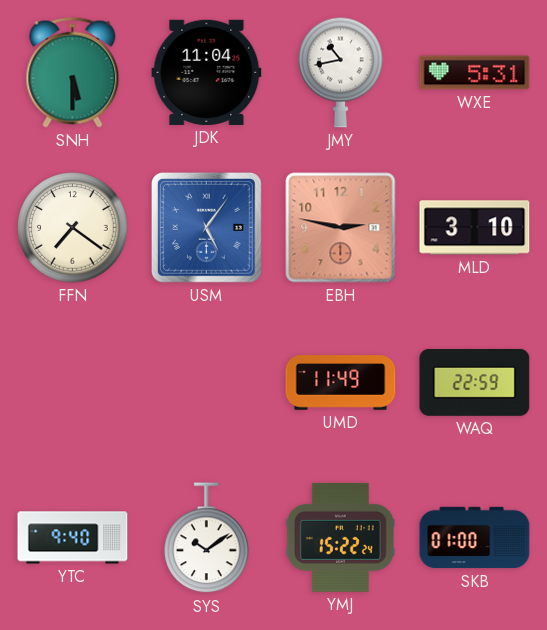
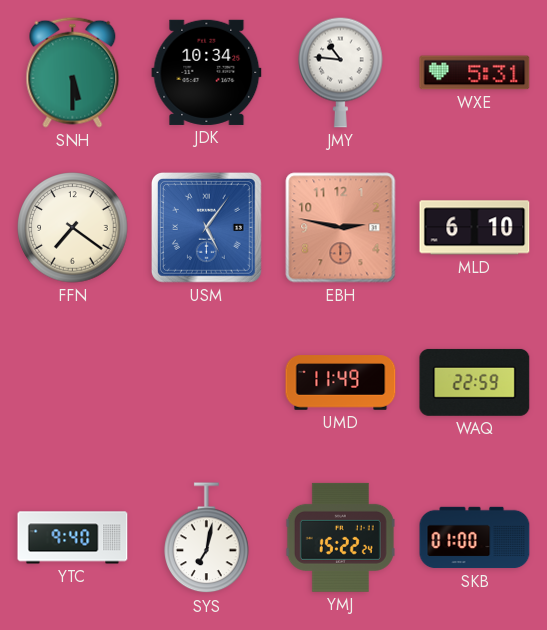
JDK: 11:04 -> 10:34
JMY: 10:43 -> 10:46
MLD: 3:10 -> 6:10
SYS: 10:09 -> 7:02
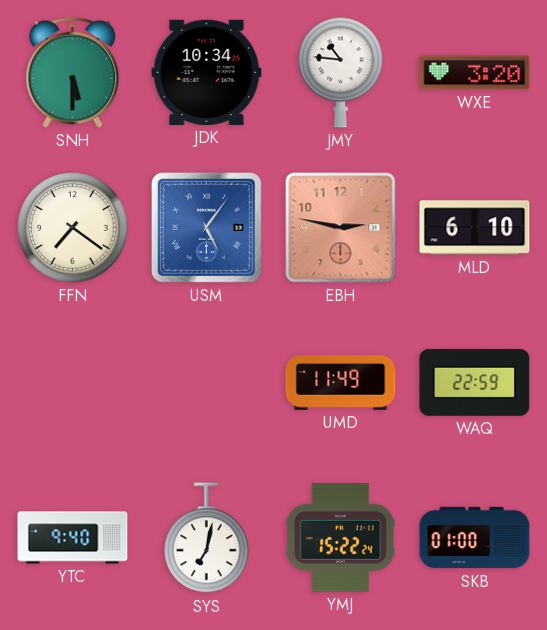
WXE: 5:31 -> 3:20
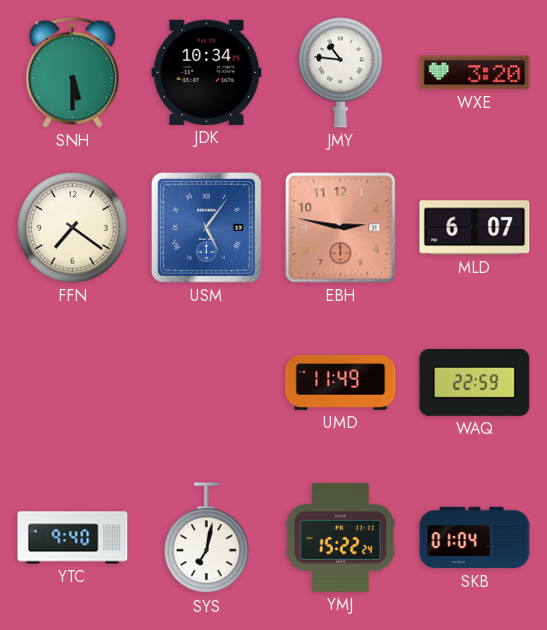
MLD: 6:10 -> 6:07
SKB: 01:00 -> 01:04
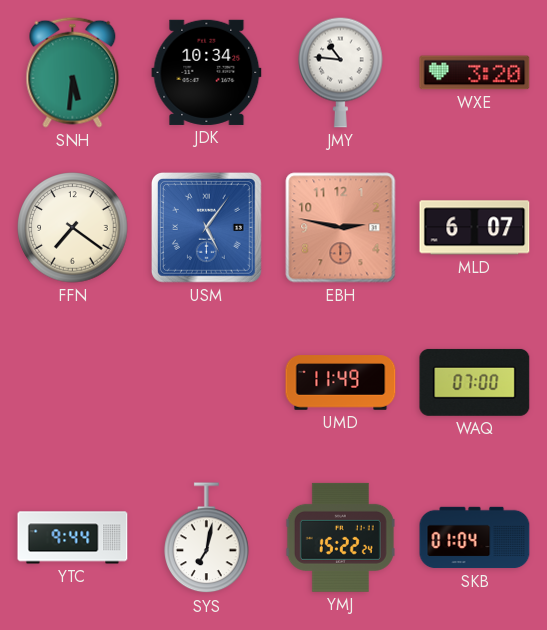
SNH: 5:30 -> 5:31
WAQ: 22:59 -> 07:00
YTC: 9:40 -> 9:44
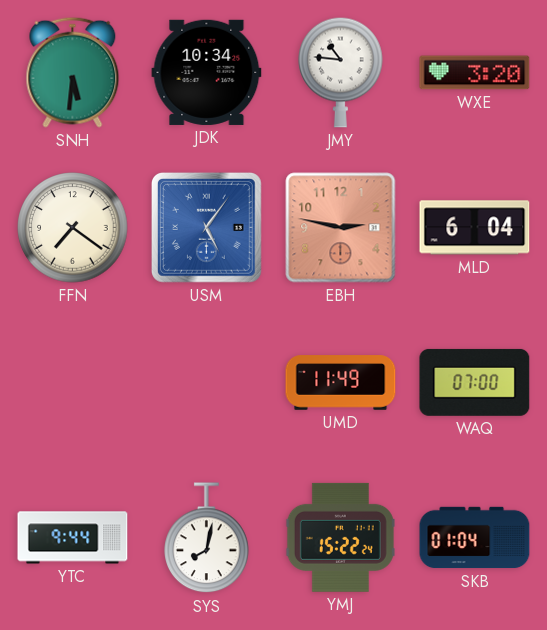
MLD: 6:07 -> 6:04
SYS: 7:02 -> 8:02
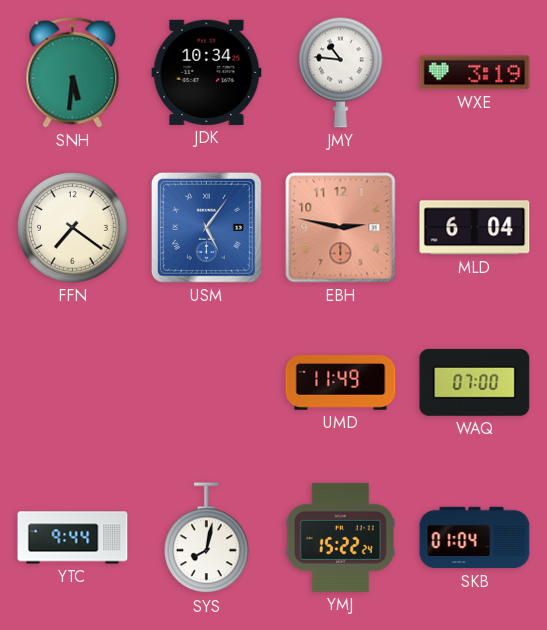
WXE: 3:20 -> 3:19
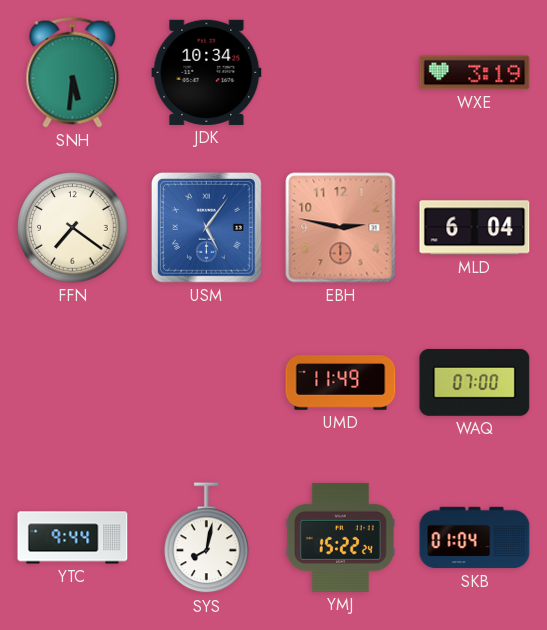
JMY: 10:46 -> none
